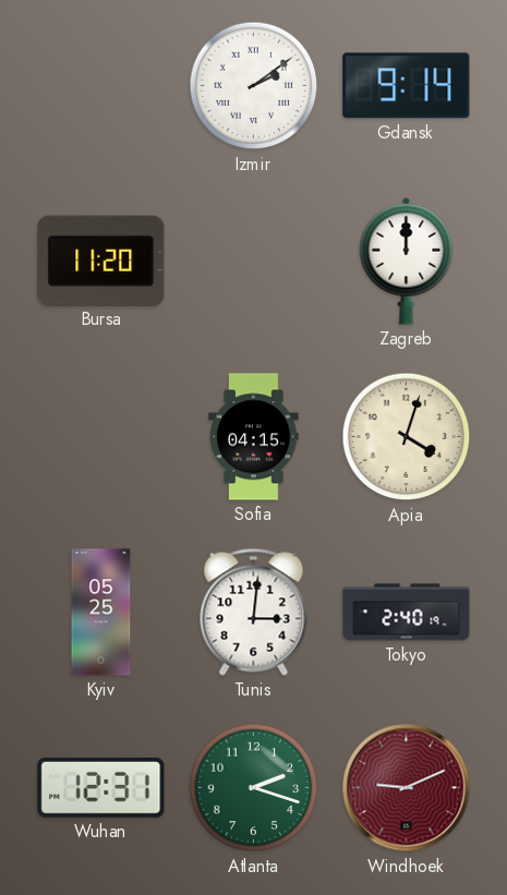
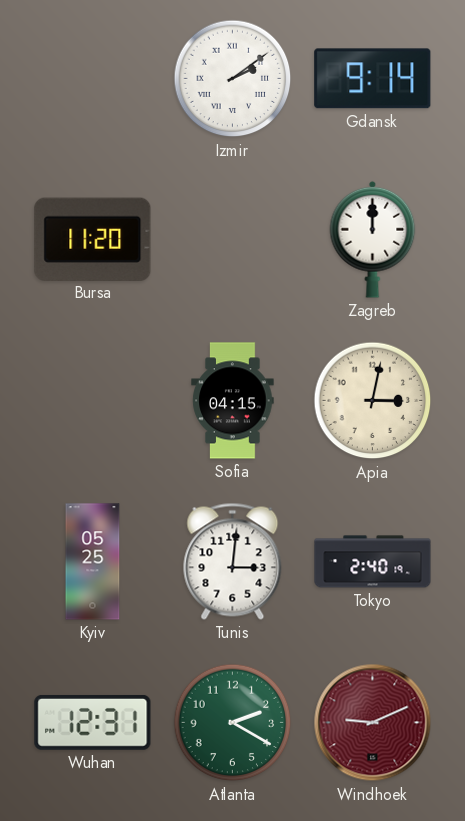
Apia: 4:03 -> 3:02
Atlanta: 2:18 -> 2:20
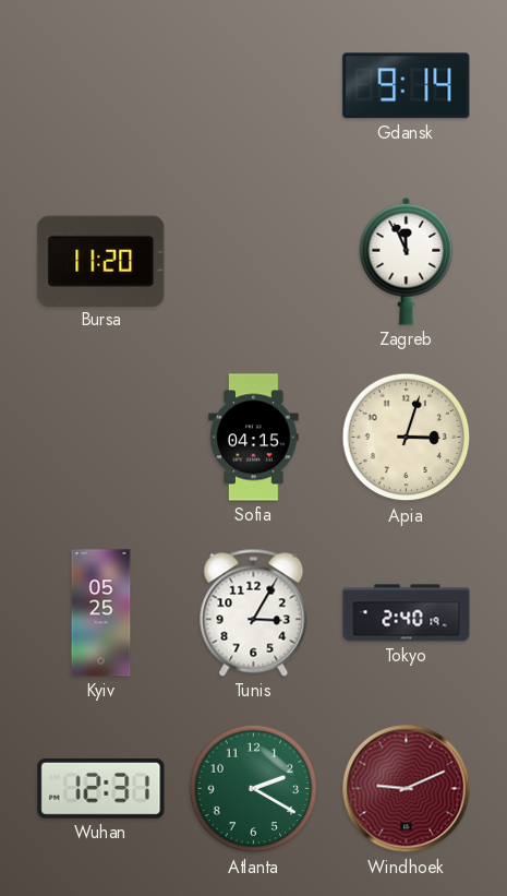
Izmir: 2:09 -> none
Zagreb: 12:00 -> 11:56
Apia: 3:02 -> 3:03
Tunis: 3:01 -> 3:05
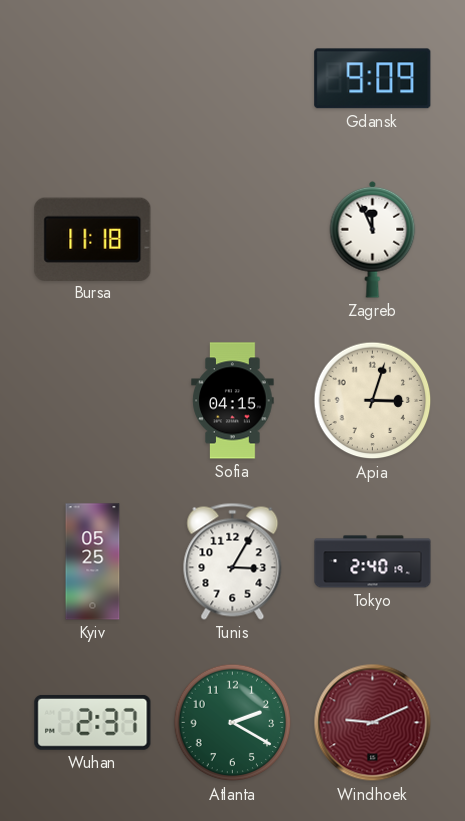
Gdansk: 9:14 -> 9:09
Bursa: 11:20 -> 11:18
Wuhan: 12:31 -> 2:37
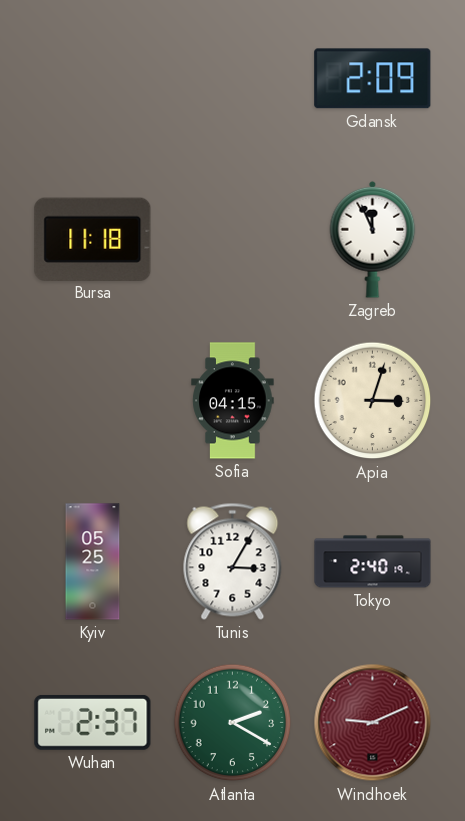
Gdansk: 9:09 -> 2:09
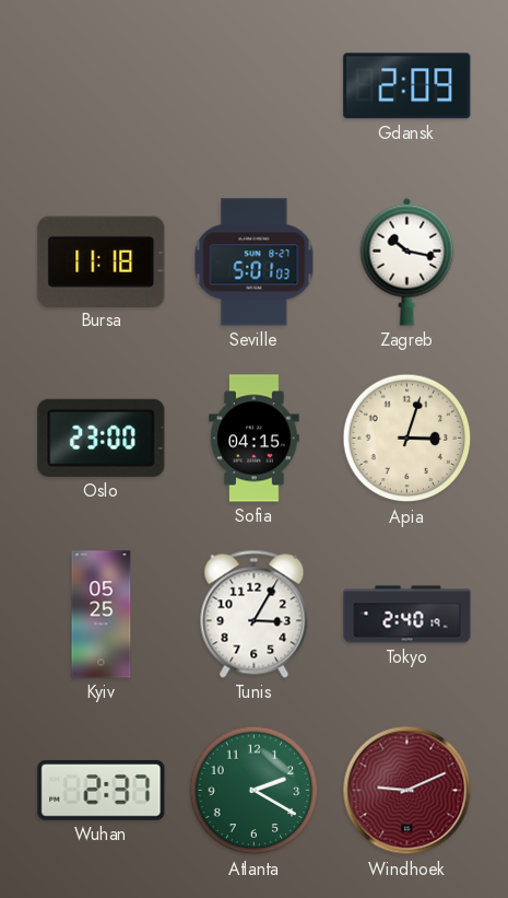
Seville: none -> 5:01
Zagreb: 11:56 -> 10:17
Oslo: none -> 23:00
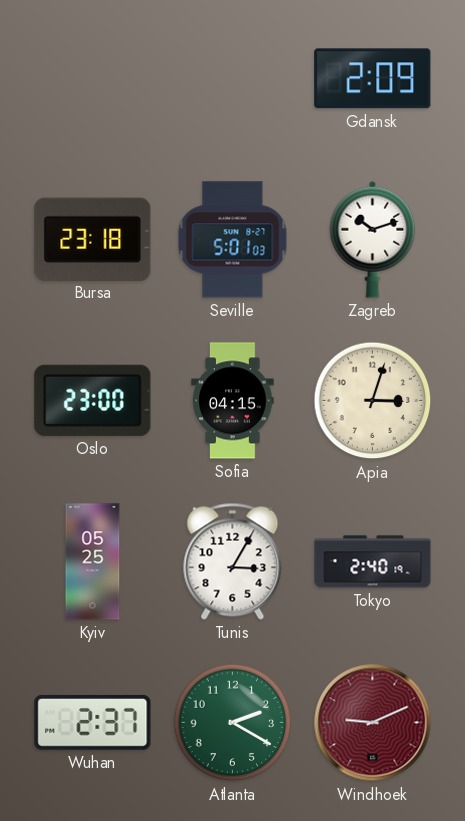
Bursa: 11:18 -> 23:18
Zagreb: 10:17 -> 10:12
